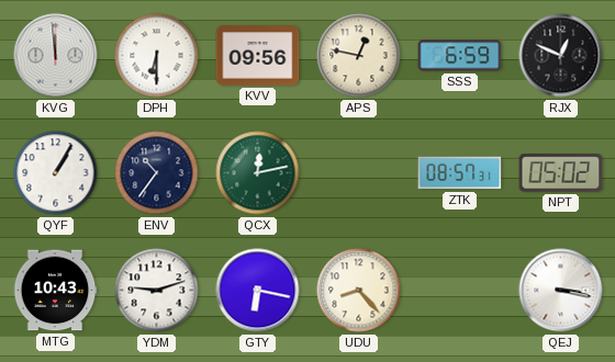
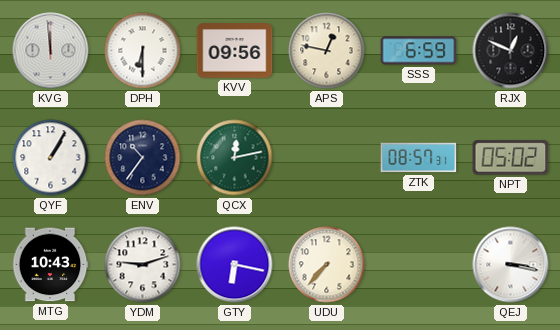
UDU: 8:23 -> 7:37
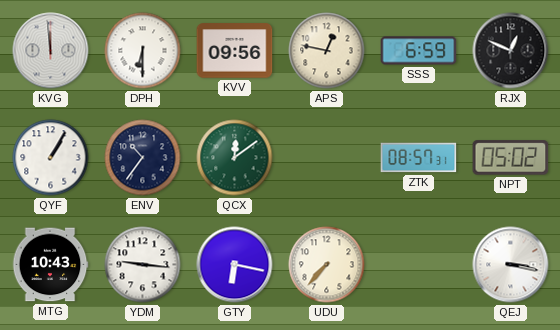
QCX: 12:13 -> 12:09
YDM: 9:12 -> 9:16
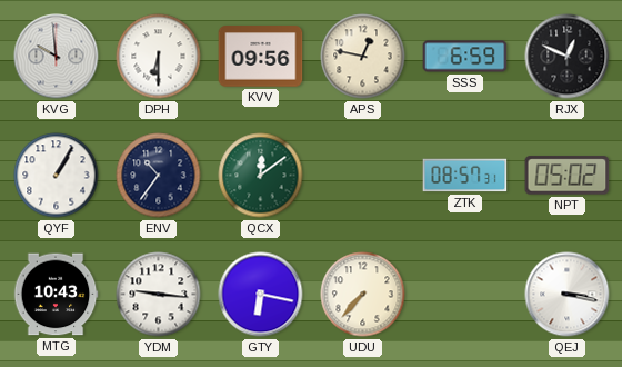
KVG: 11:59 -> 9:59
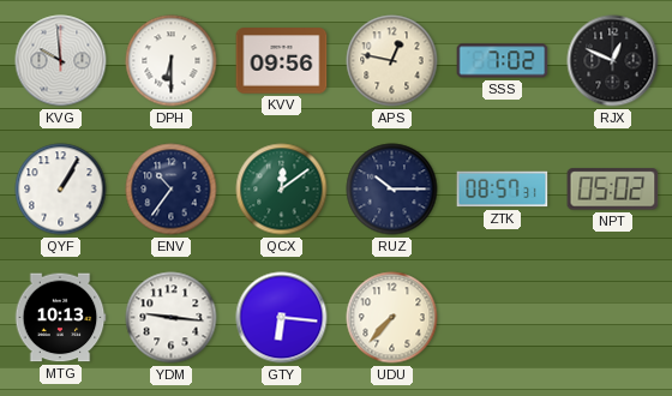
SSS: 6:59 -> 7:02
RUZ: none -> 10:15
MTG: 10:43 -> 10:13
GTY: 6:17 -> 6:16
QEJ: 3:17 -> none
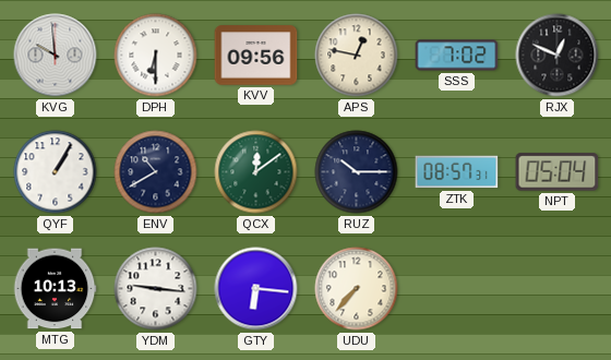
ENV: 10:36 -> 10:40
NPT: 05:02 -> 05:04
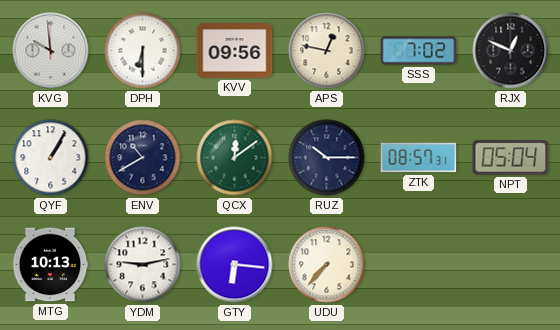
YDM: 9:16 -> 9:13
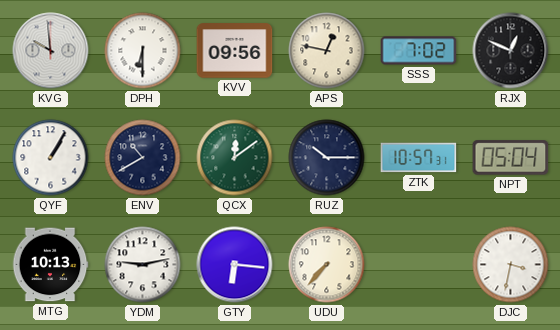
ZTK: 08:57 -> 10:57
DJC: none -> 3:32
